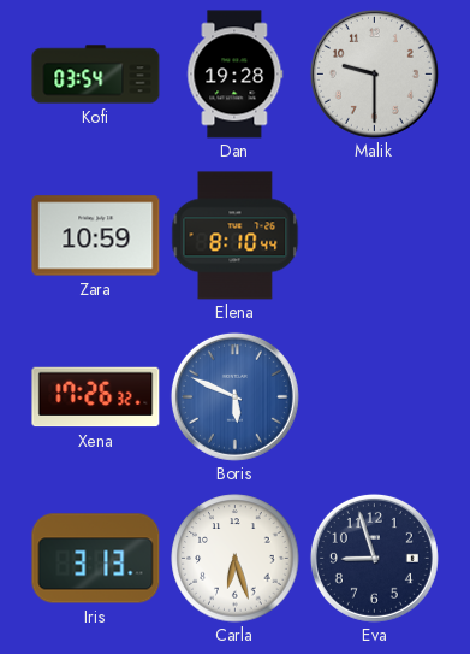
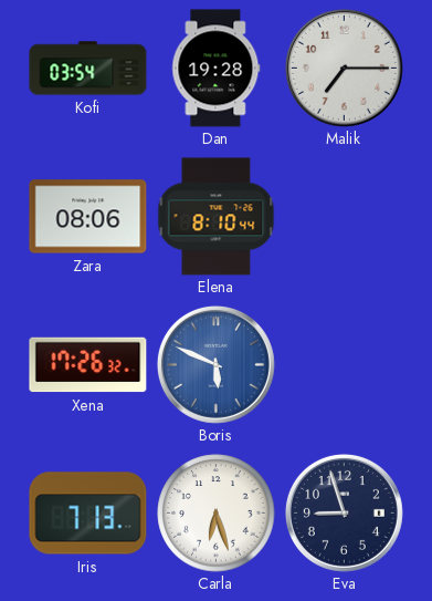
Malik: 9:30 -> 7:15
Zara: 10:59 -> 08:06
Iris: 3:13 -> 7:13
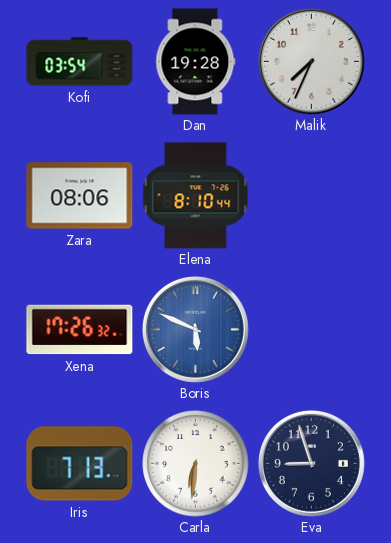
Malik: 7:15 -> 7:34
Carla: 6:27 -> 6:31
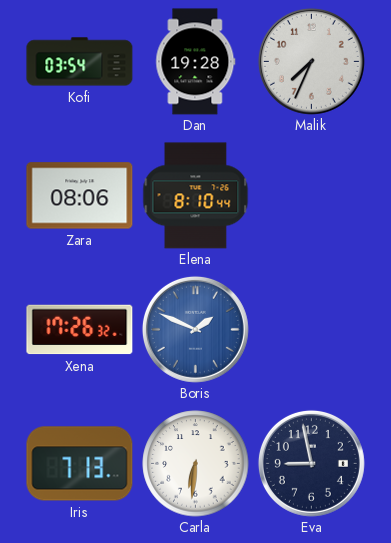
Boris: 5:49 -> 1:49
Eva: 8:57 -> 8:58
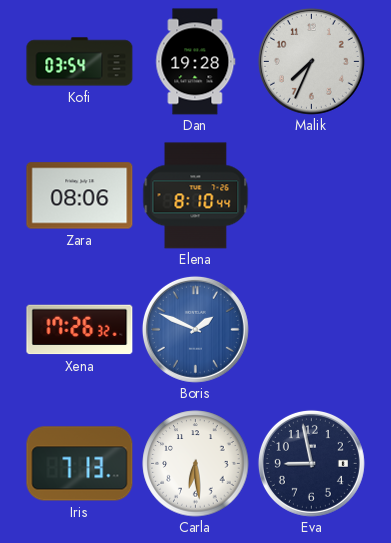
Carla: 6:31 -> 6:29
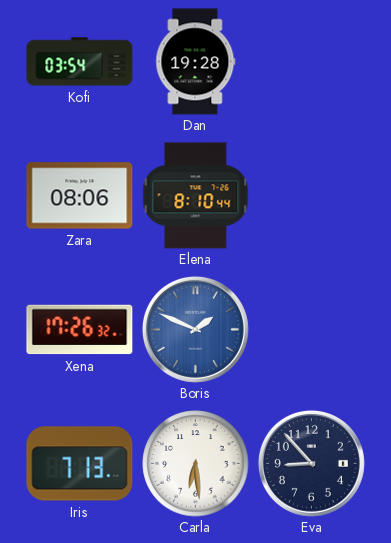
Malik: 7:34 -> none
Eva: 8:58 -> 8:53
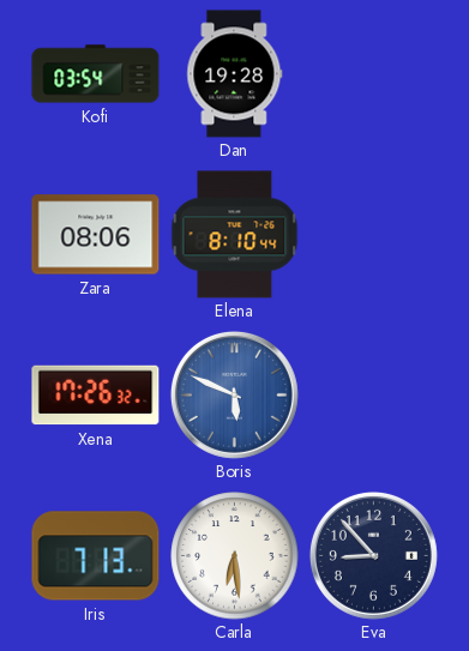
Boris: 1:49 -> 5:49
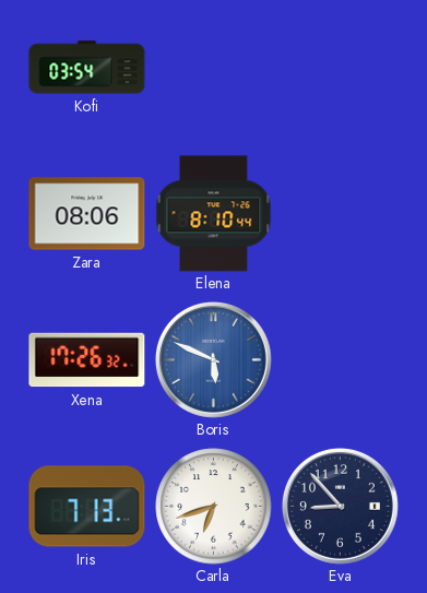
Dan: 19:28 -> none
Carla: 6:29 -> 6:42
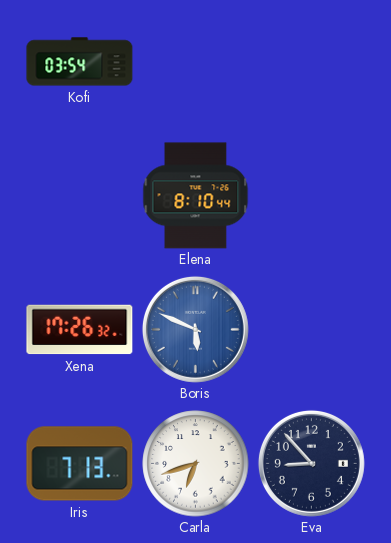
Zara: 08:06 -> none
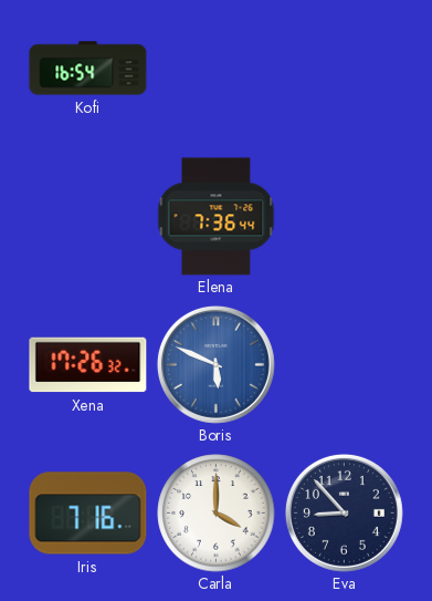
Kofi: 03:54 -> 16:54
Elena: 8:10 -> 7:36
Iris: 7:13 -> 7:16
Carla: 6:42 -> 4:00
